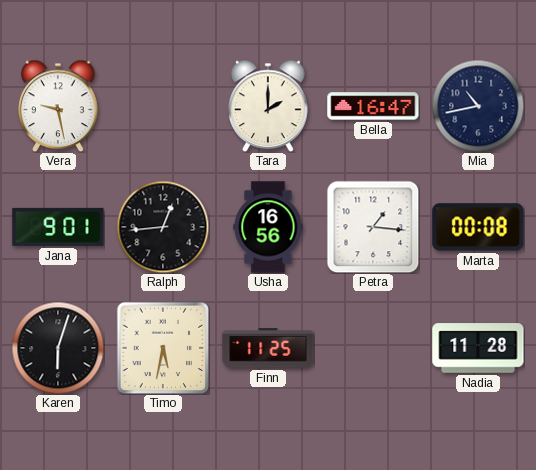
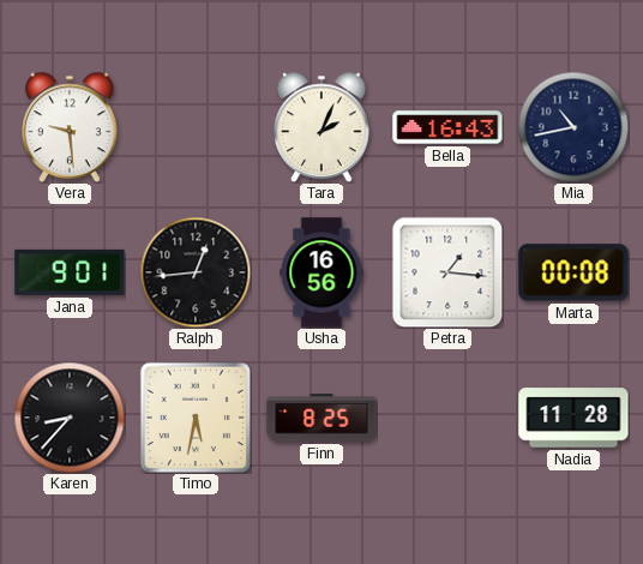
Vera: 9:28 -> 9:29
Tara: 2:00 -> 2:04
Bella: 16:47 -> 16:43
Karen: 6:03 -> 8:37
Finn: 11:25 -> 8:25
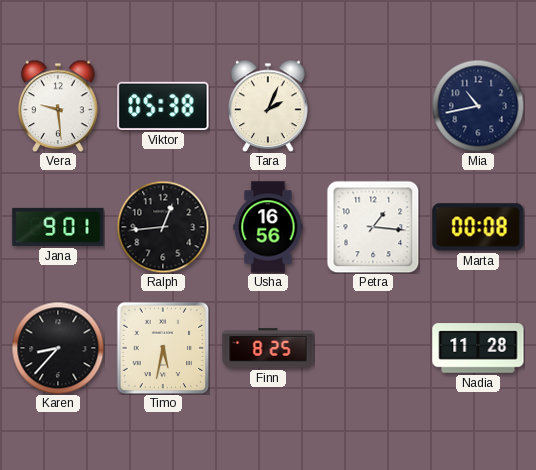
Viktor: none -> 05:38
Bella: 16:43 -> none
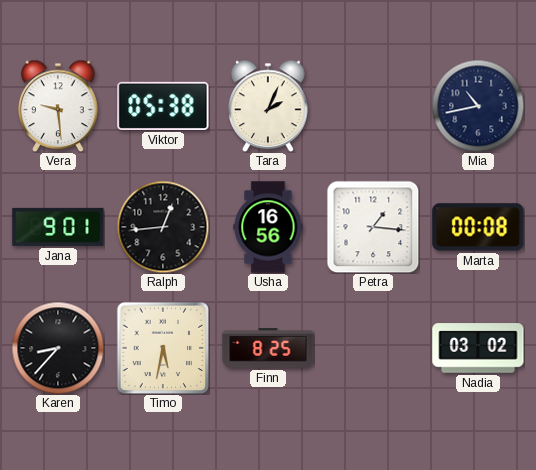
Nadia: 11:28 -> 03:02
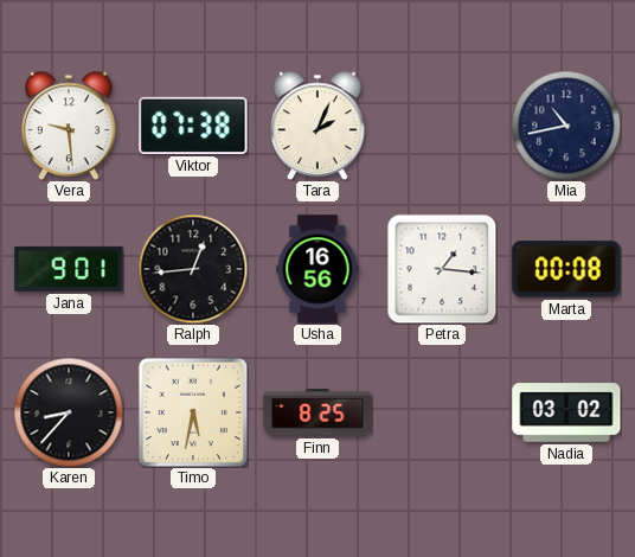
Viktor: 05:38 -> 07:38
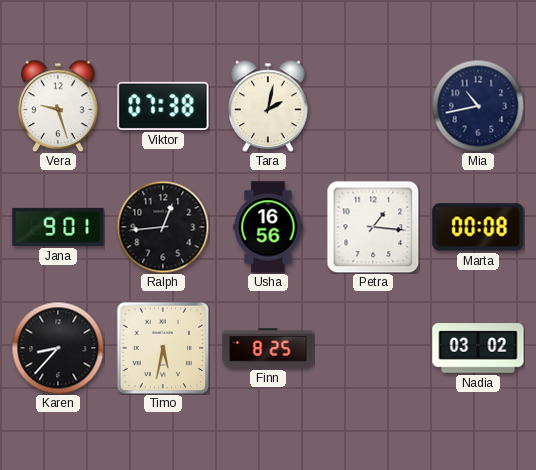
Vera: 9:29 -> 9:27
Tara: 2:04 -> 2:02
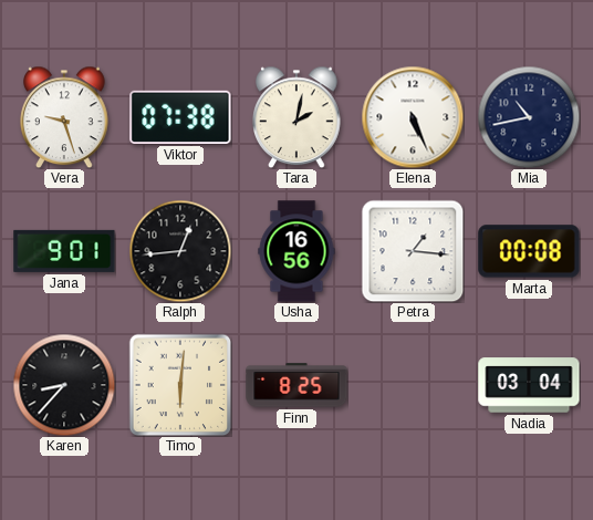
Elena: none -> 5:26
Timo: 5:32 -> 6:01
Nadia: 03:02 -> 03:04
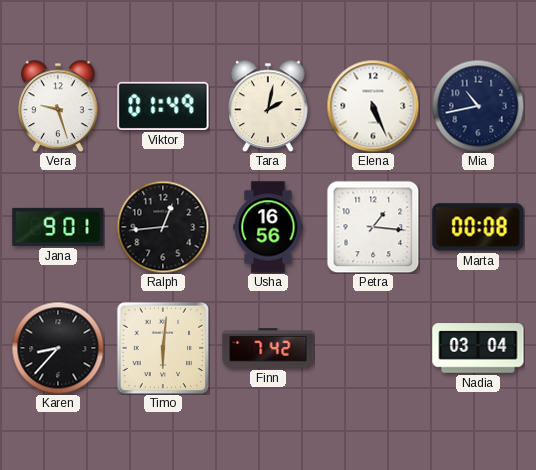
Viktor: 07:38 -> 01:49
Finn: 8:25 -> 7:42
